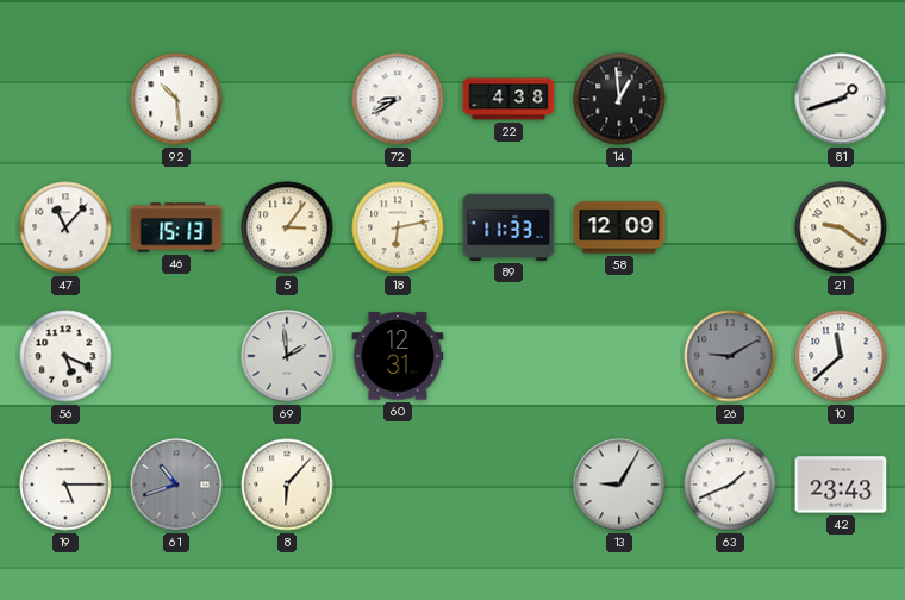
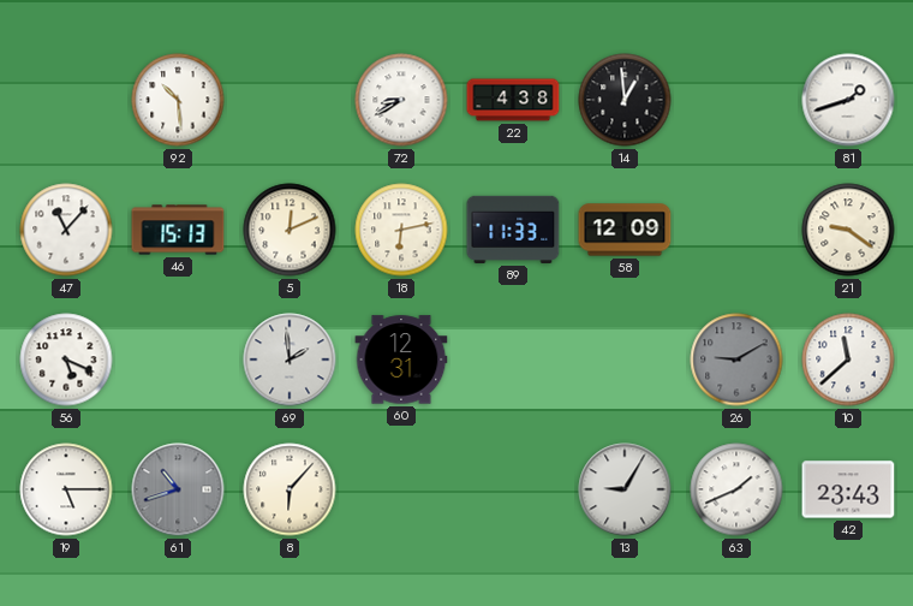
5: 3:06 -> 12:11
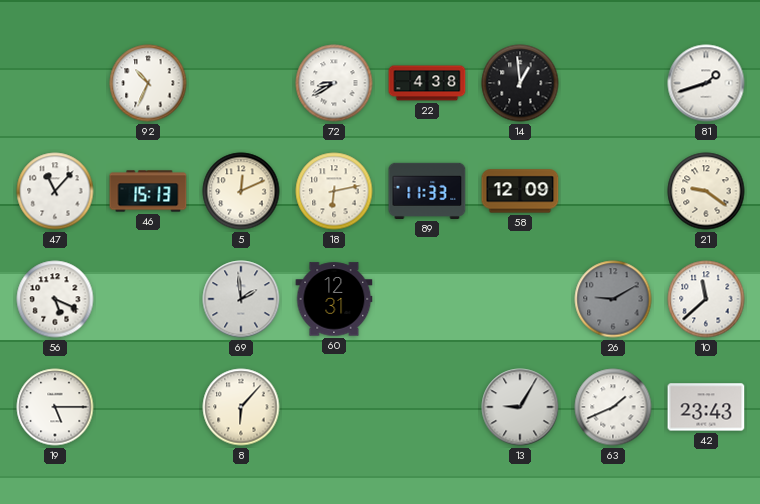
92: 10:29 -> 10:34
61: 10:42 -> none
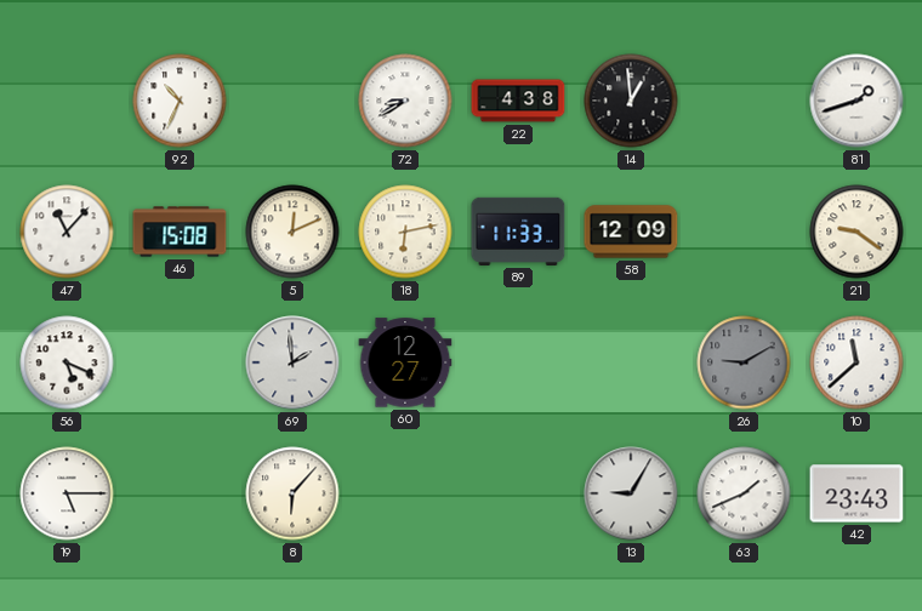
46: 15:13 -> 15:08
60: 12:31 -> 12:27
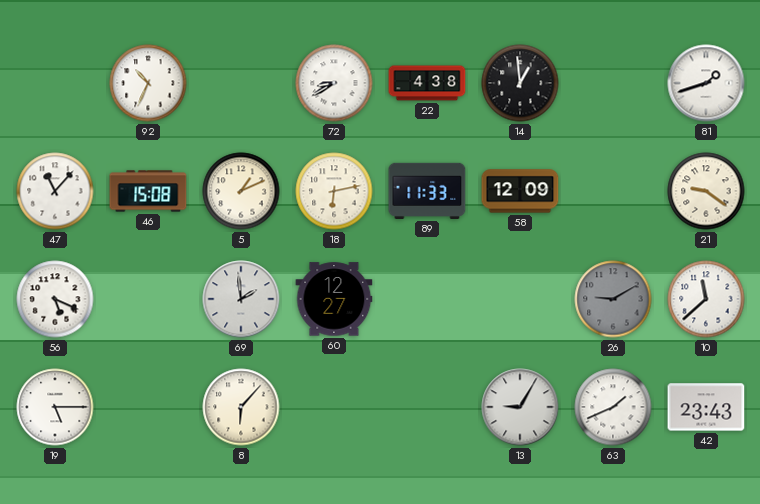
5: 12:11 -> 1:11
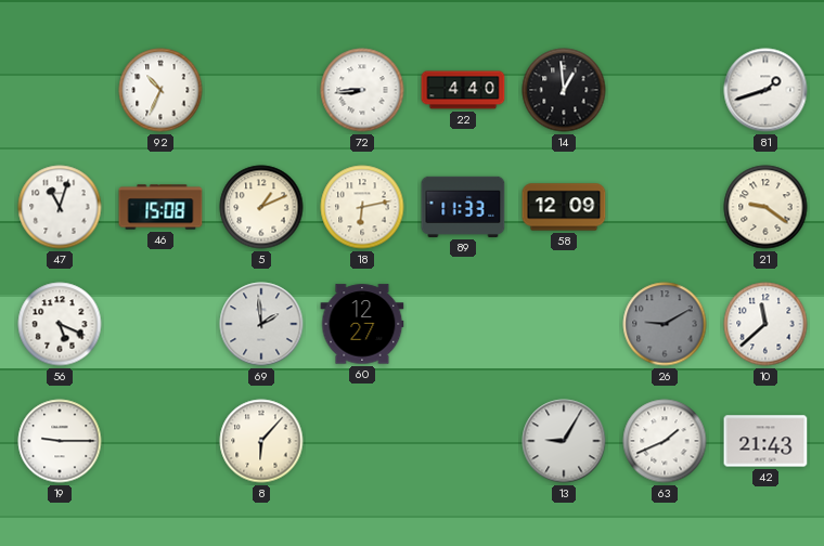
72: 8:40 -> 8:44
22: 4:38 -> 4:40
47: 11:07 -> 11:03
19: 5:15 -> 9:15
42: 23:43 -> 21:43
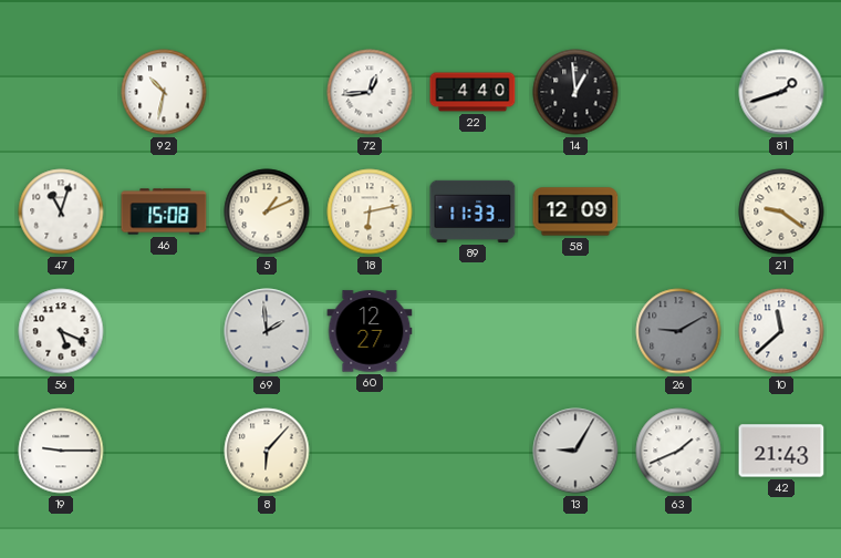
92: 10:34 -> 10:32
72: 8:44 -> 12:44
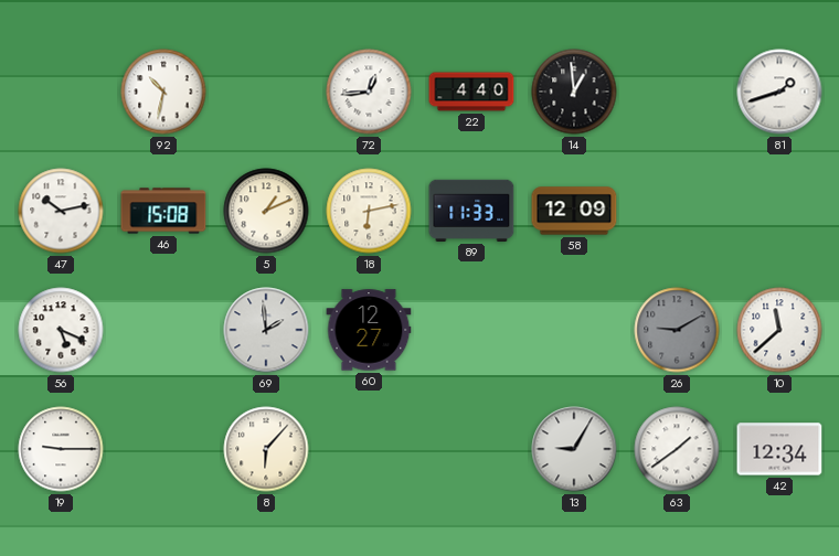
47: 11:03 -> 10:13
21: 9:21 -> none
63: 1:41 -> 1:39
42: 21:43 -> 12:34
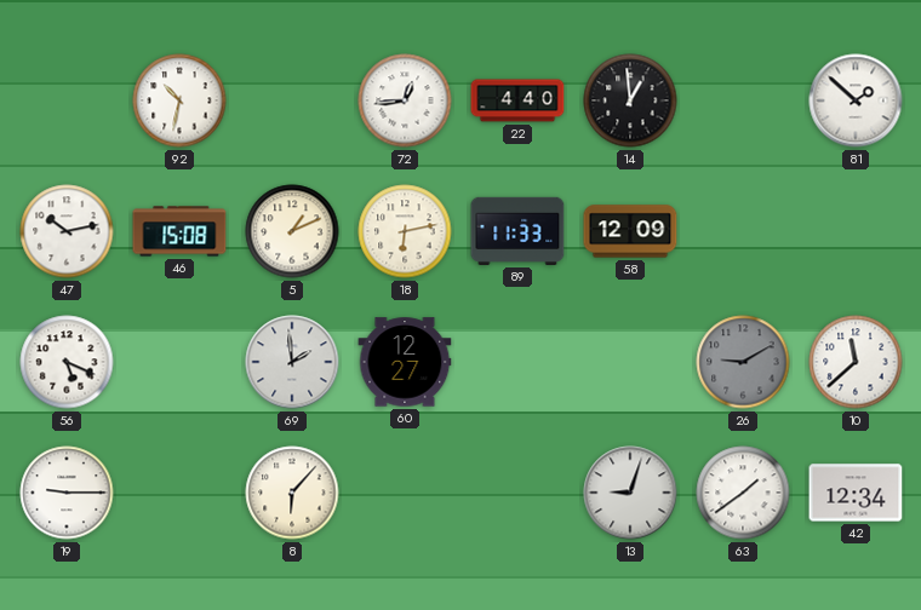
81: 1:42 -> 1:52
13: 9:05 -> 9:03
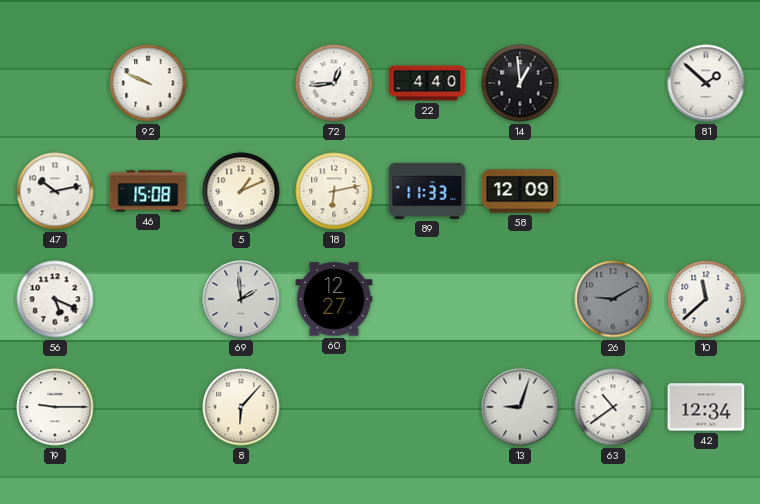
92: 10:32 -> 9:49
63: 1:39 -> 10:39
